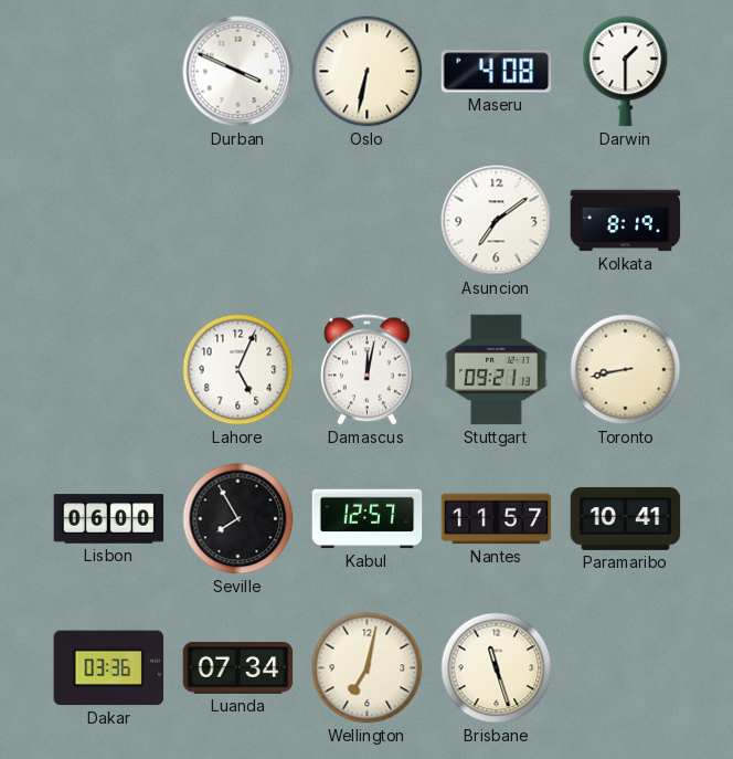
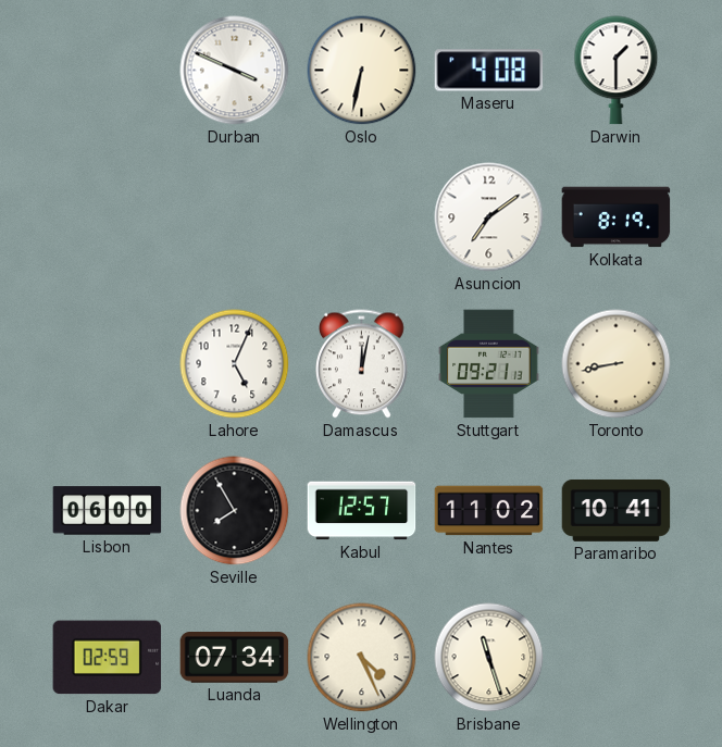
Nantes: 11:57 -> 11:02
Dakar: 03:36 -> 02:59
Wellington: 7:02 -> 4:26
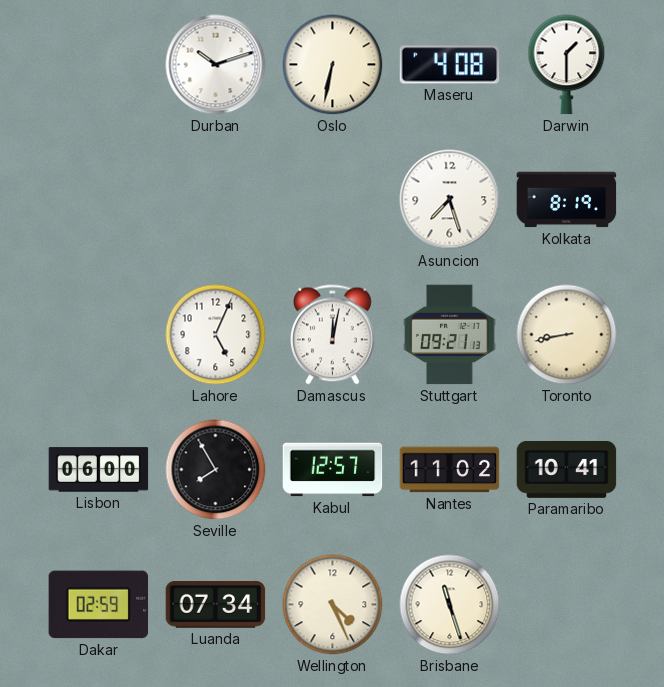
Durban: 3:49 -> 10:12
Asuncion: 7:09 -> 7:27
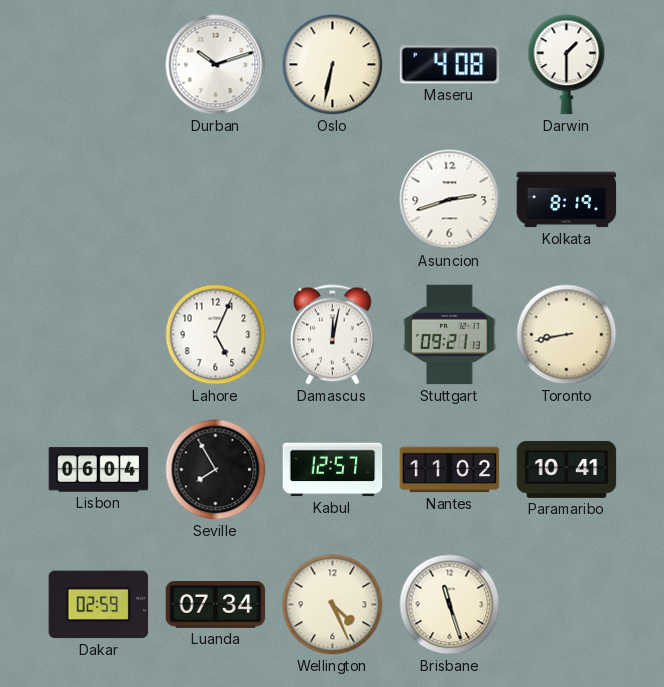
Asuncion: 7:27 -> 2:42
Lisbon: 06:00 -> 06:04
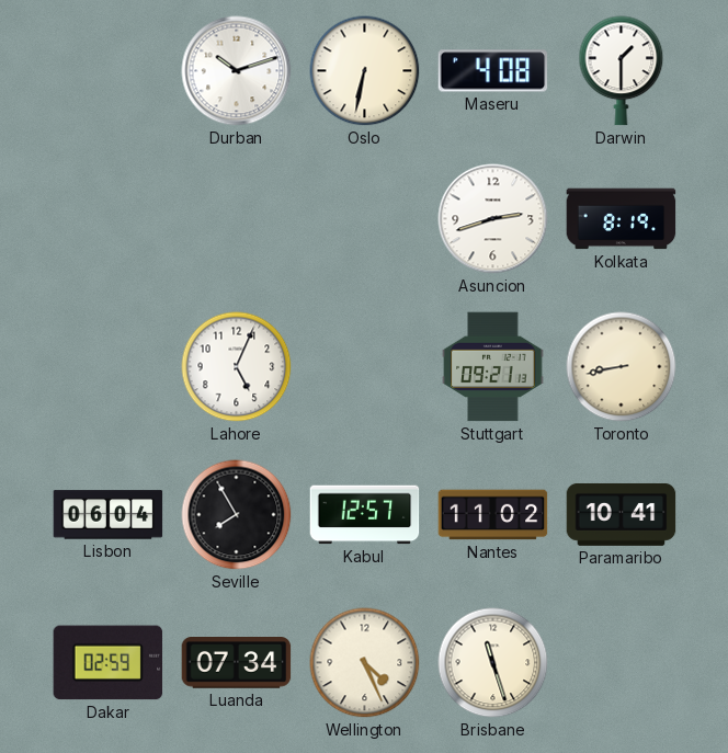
Damascus: 12:02 -> none
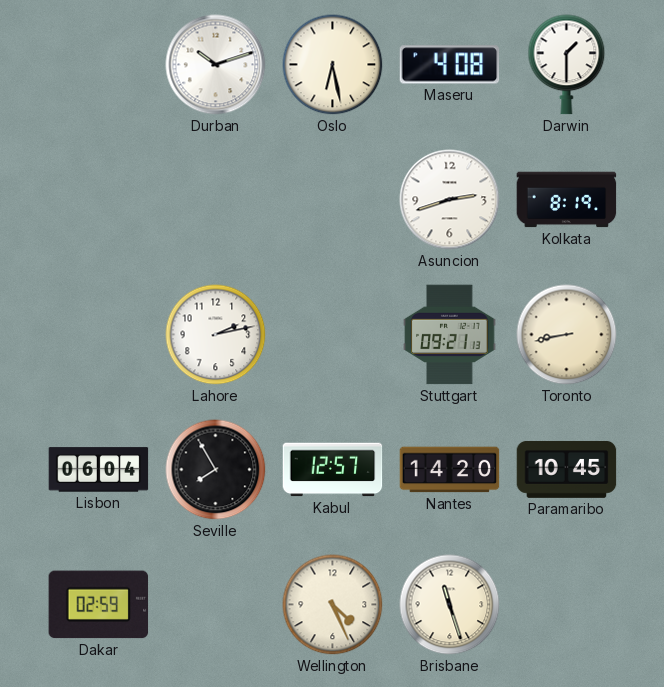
Oslo: 6:32 -> 6:28
Lahore: 5:04 -> 2:13
Nantes: 11:02 -> 14:20
Paramaribo: 10:41 -> 10:45
Luanda: 07:34 -> none
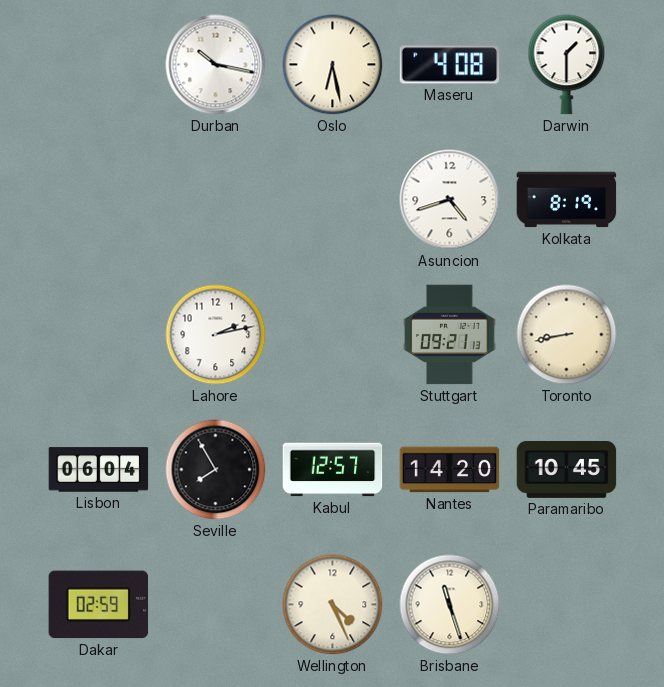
Durban: 10:12 -> 10:17
Asuncion: 2:42 -> 4:42
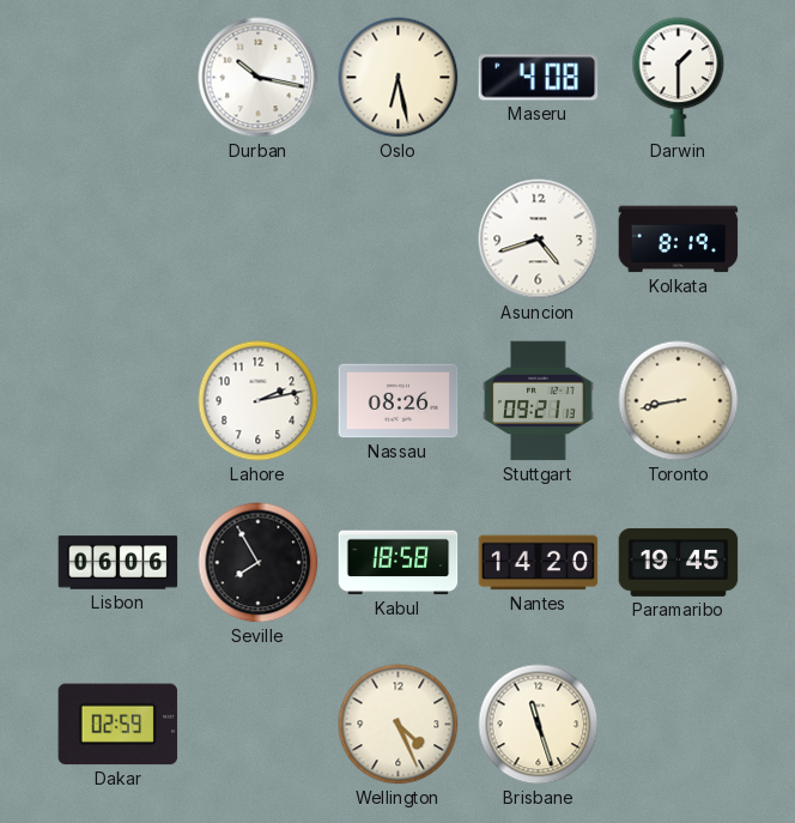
Nassau: none -> 08:26
Lisbon: 06:04 -> 06:06
Kabul: 12:57 -> 18:58
Paramaribo: 10:45 -> 19:45
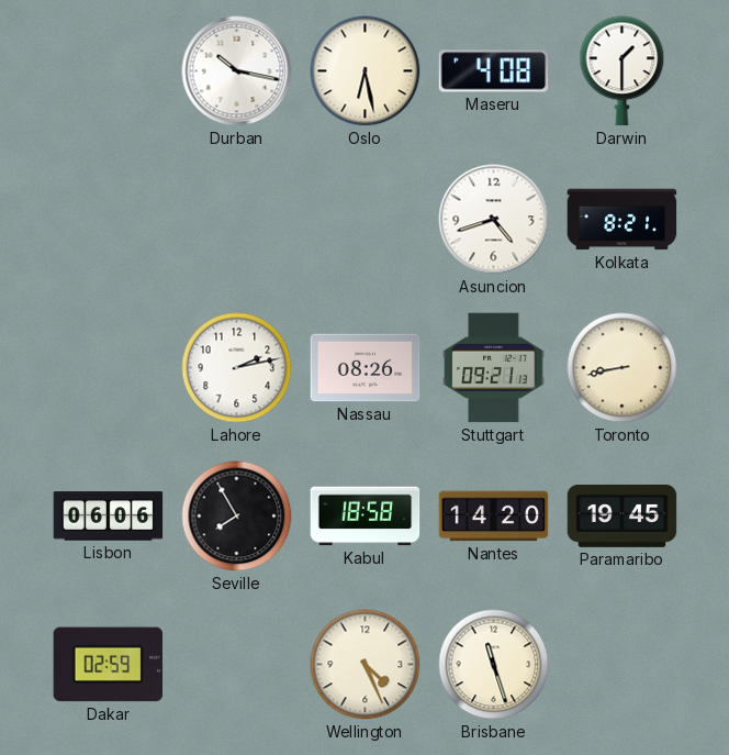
Kolkata: 8:19 -> 8:21
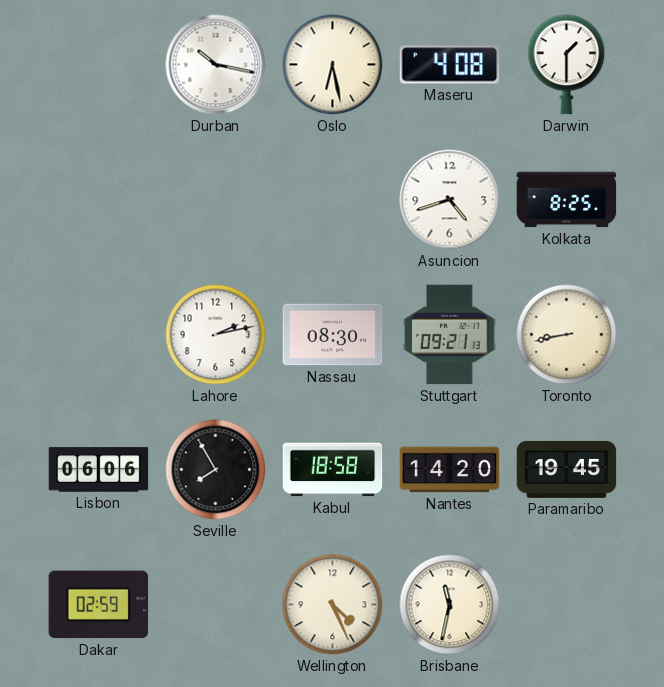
Kolkata: 8:21 -> 8:25
Nassau: 08:26 -> 08:30
Brisbane: 11:27 -> 11:32
